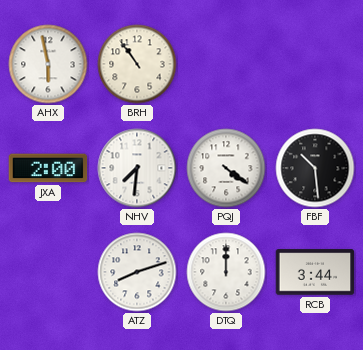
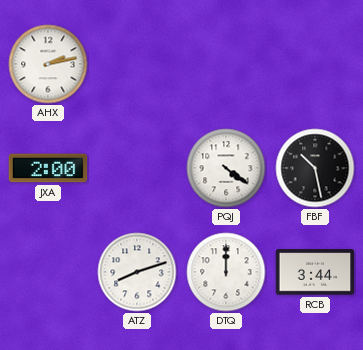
AHX: 5:58 -> 2:13
BRH: 10:54 -> none
NHV: 7:31 -> none
FBF: 10:29 -> 10:28
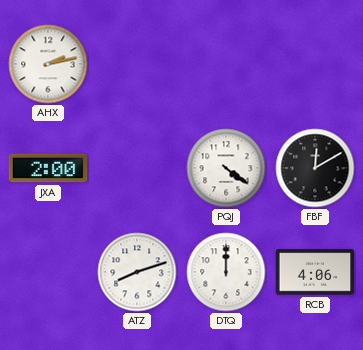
FBF: 10:28 -> 12:10
RCB: 3:44 -> 4:06
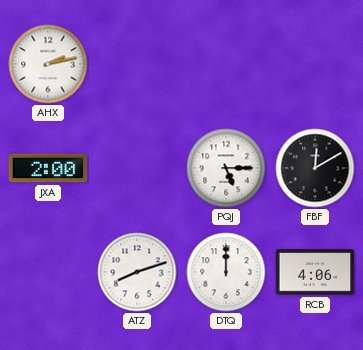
PQJ: 4:21 -> 5:15
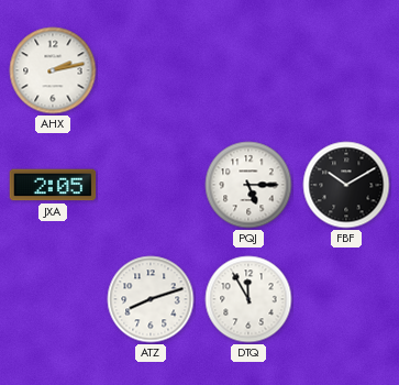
JXA: 2:00 -> 2:05
FBF: 12:10 -> 10:10
DTQ: 12:00 -> 11:55
RCB: 4:06 -> none
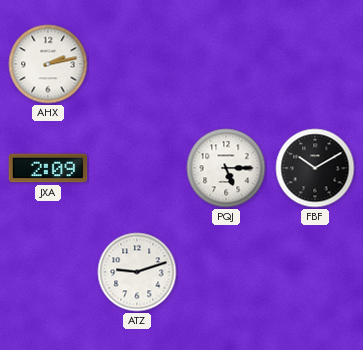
JXA: 2:05 -> 2:09
ATZ: 8:12 -> 9:12
DTQ: 11:55 -> none
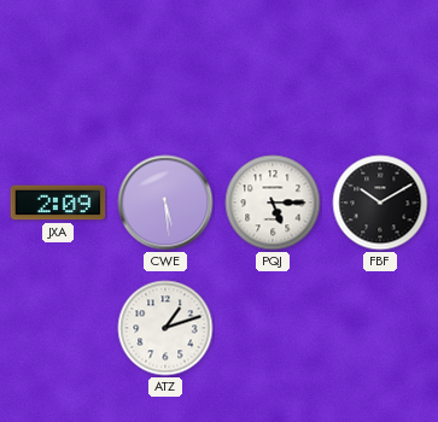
AHX: 2:13 -> none
CWE: none -> 5:29
ATZ: 9:12 -> 1:12
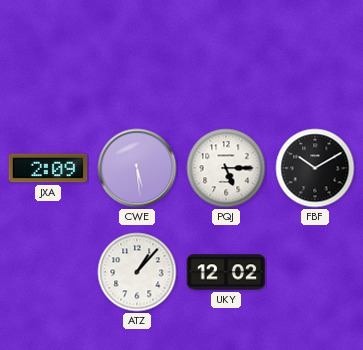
ATZ: 1:12 -> 1:07
UKY: none -> 12:02
